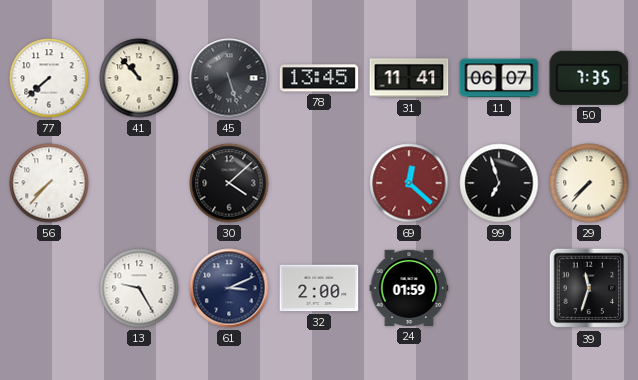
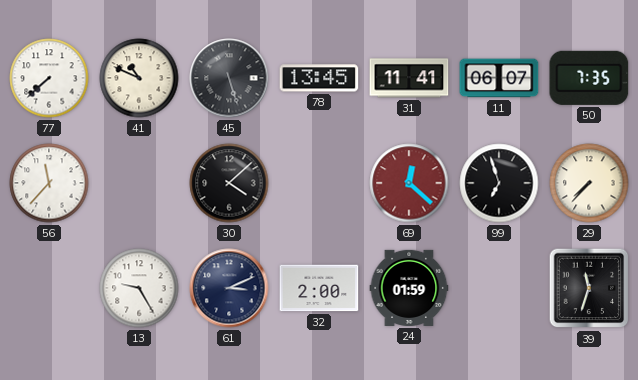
41: 10:53 -> 10:49
56: 7:37 -> 11:37
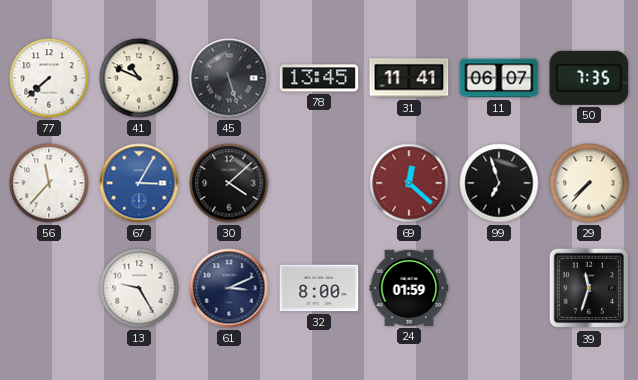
67: none -> 3:05
32: 2:00 -> 8:00
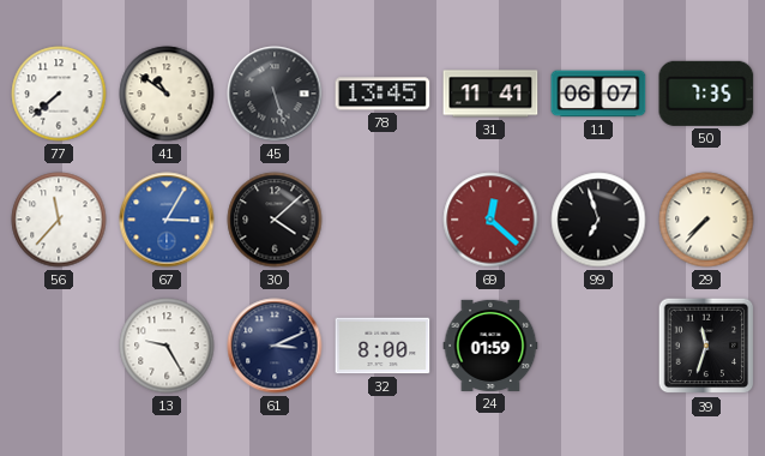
41: 10:49 -> 10:51
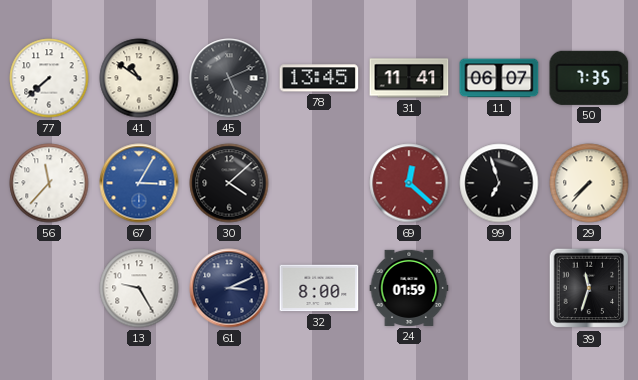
45: 5:27 -> 5:11
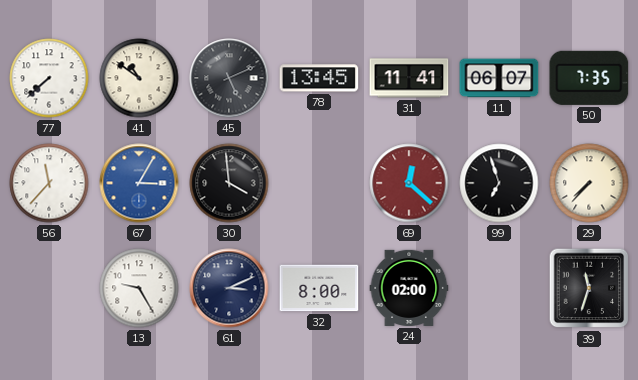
30: 4:08 -> 3:59
24: 01:59 -> 02:00
